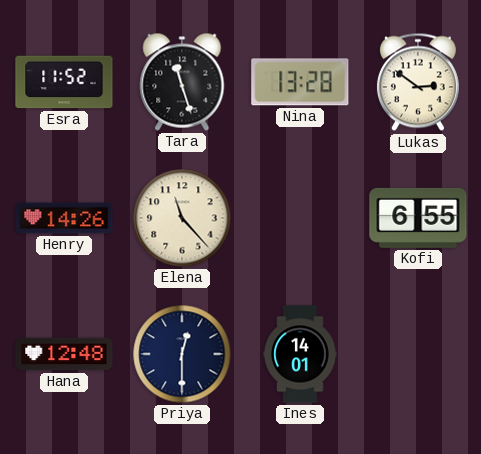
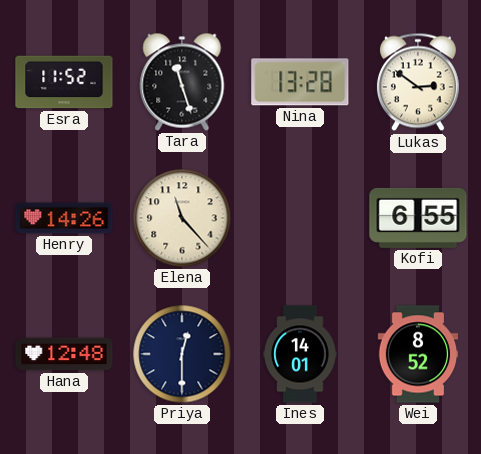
Wei: none -> 8:52
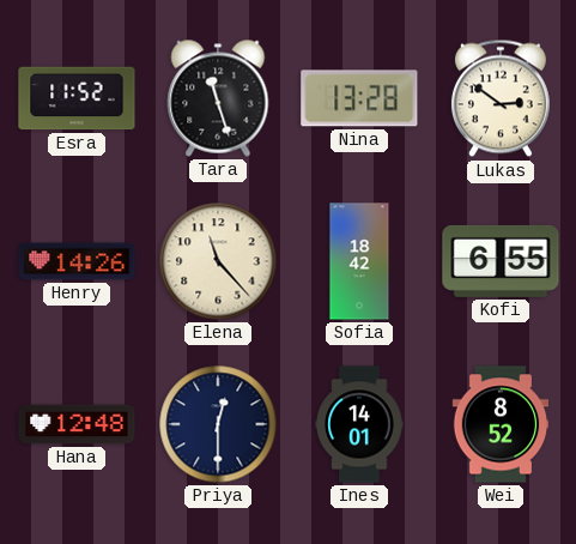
Sofia: none -> 18:42
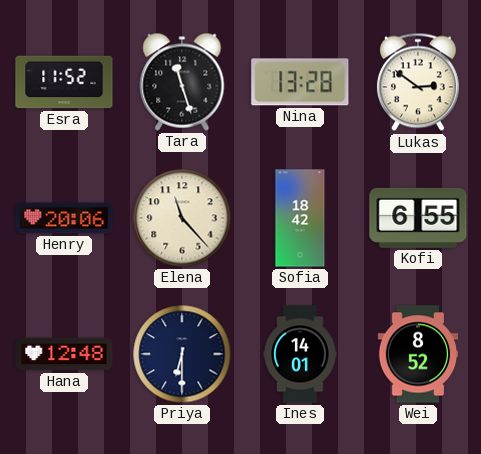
Henry: 14:26 -> 20:06
Priya: 12:30 -> 6:30
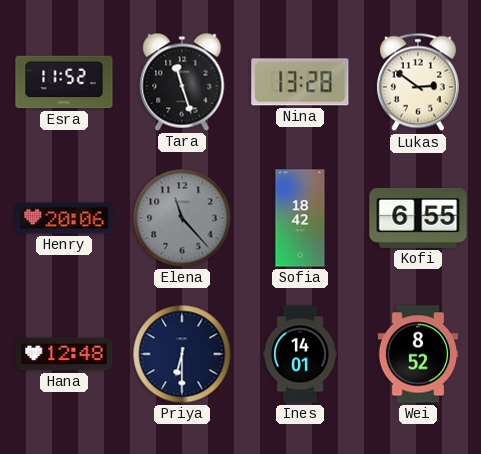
Elena dial: cream -> grey
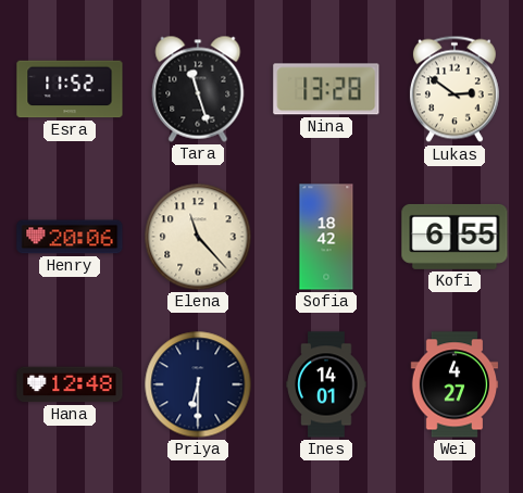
Elena dial: grey -> cream
Wei: 8:52 -> 4:27
